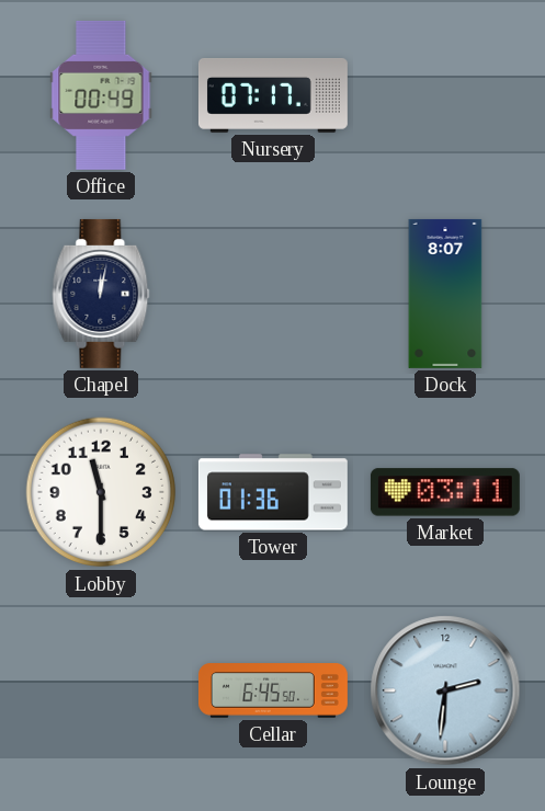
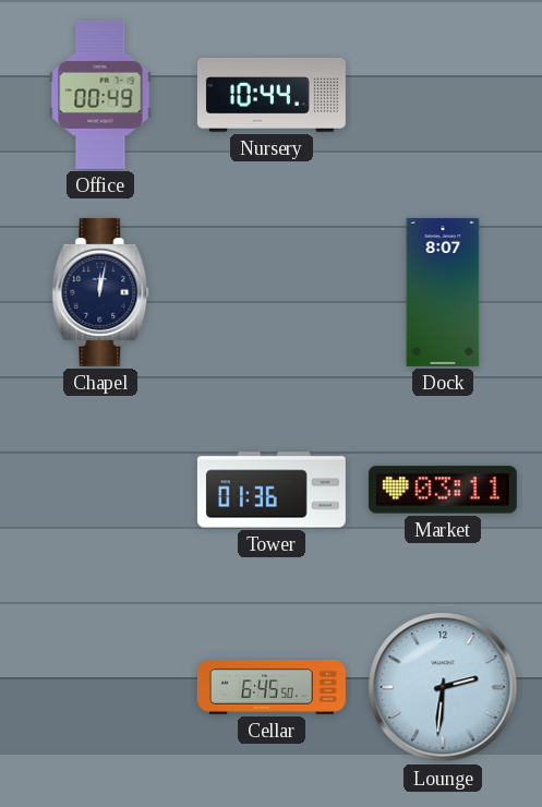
Nursery: 07:17 -> 10:44
Lobby: 11:30 -> none
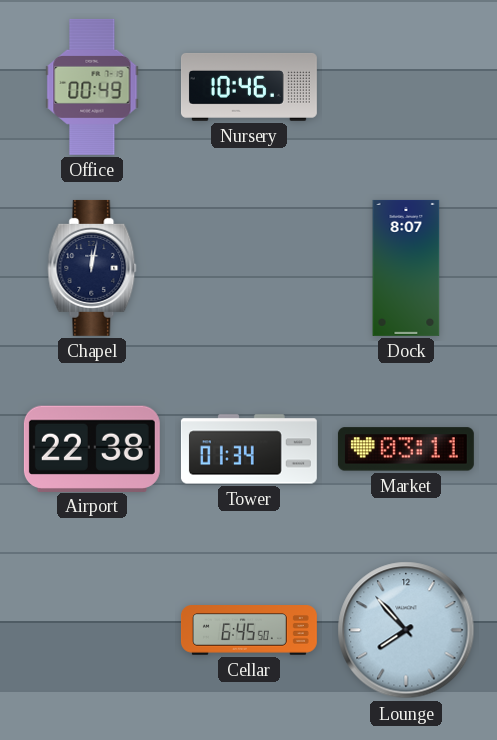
Nursery: 10:44 -> 10:46
Airport: none -> 22:38
Tower: 01:36 -> 01:34
Lounge: 2:31 -> 7:53
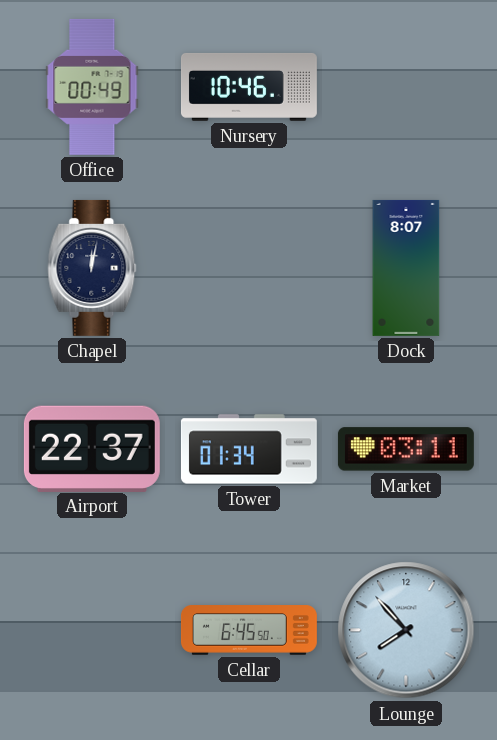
Airport: 22:38 -> 22:37
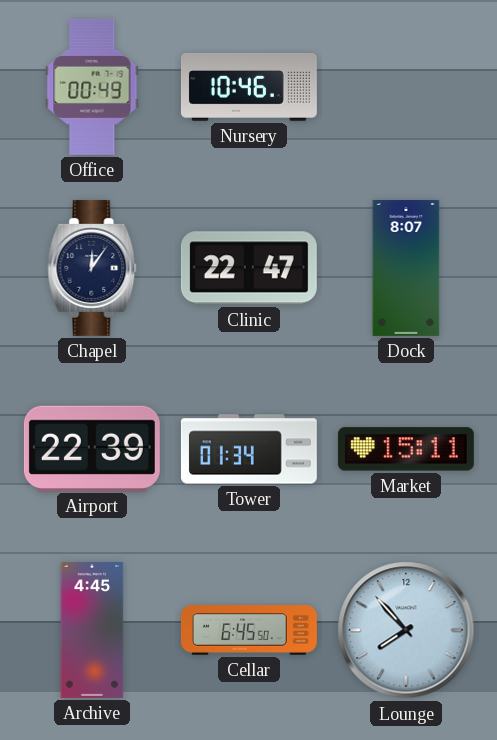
Chapel: 12:02 -> 12:06
Clinic: none -> 22:47
Airport: 22:37 -> 22:39
Market: 03:11 -> 15:11
Archive: none -> 4:45
